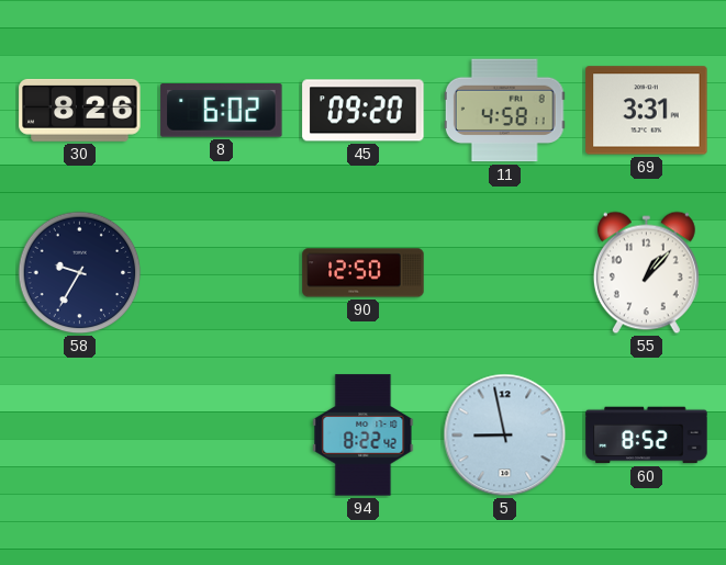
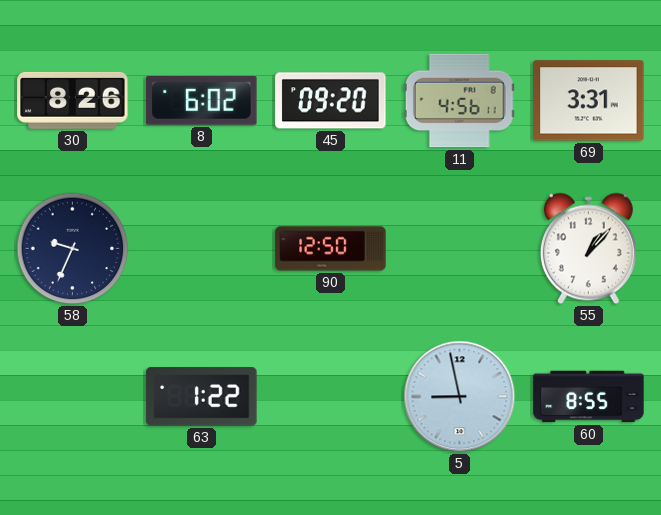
11: 4:58 -> 4:56
58: 9:35 -> 9:34
63: none -> 1:22
94: 8:22 -> none
60: 8:52 -> 8:55
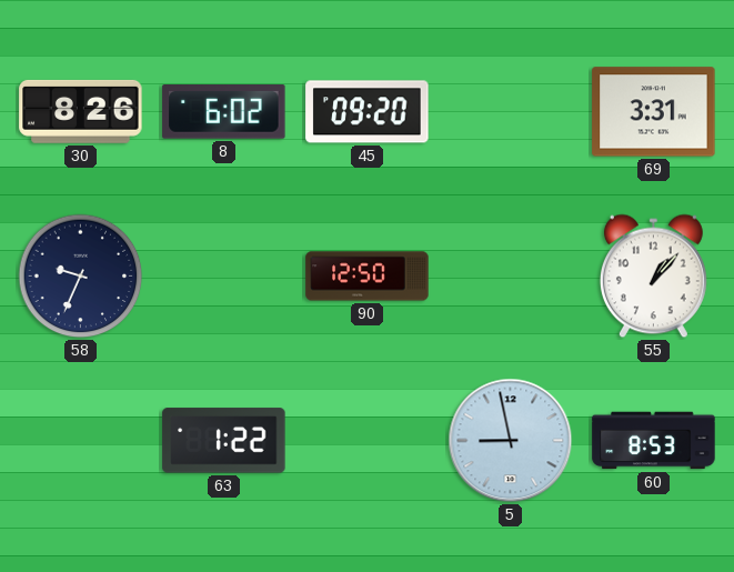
11: 4:56 -> none
60: 8:55 -> 8:53
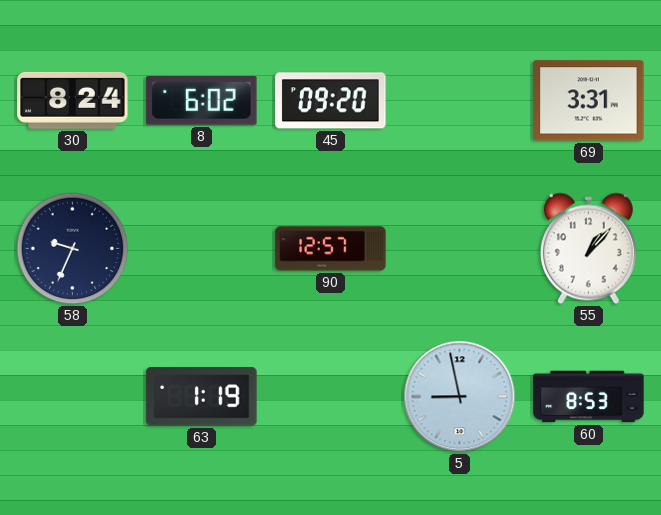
30: 8:26 -> 8:24
90: 12:50 -> 12:57
63: 1:22 -> 1:19
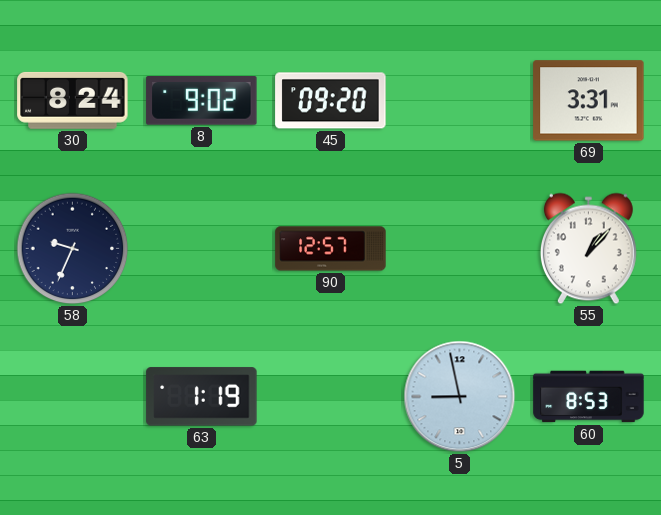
8: 6:02 -> 9:02
